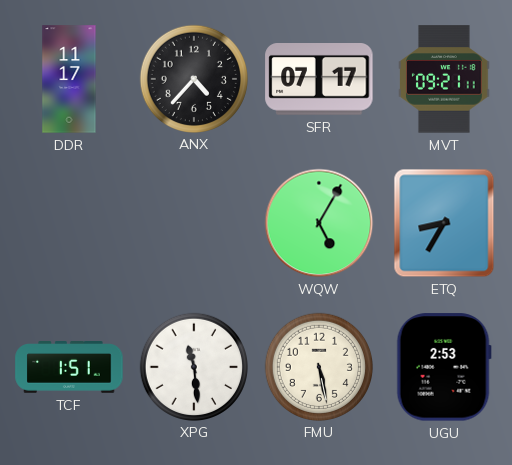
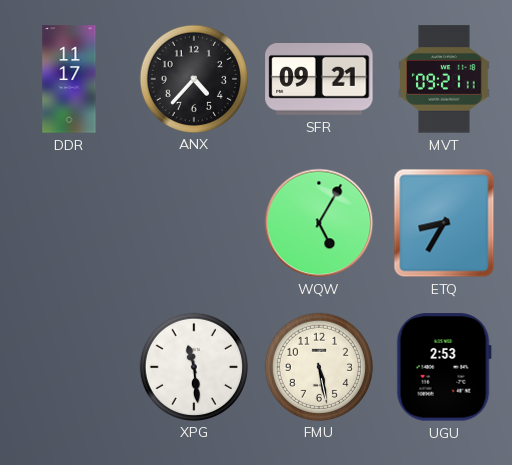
SFR: 07:17 -> 09:21
TCF: 1:51 -> none
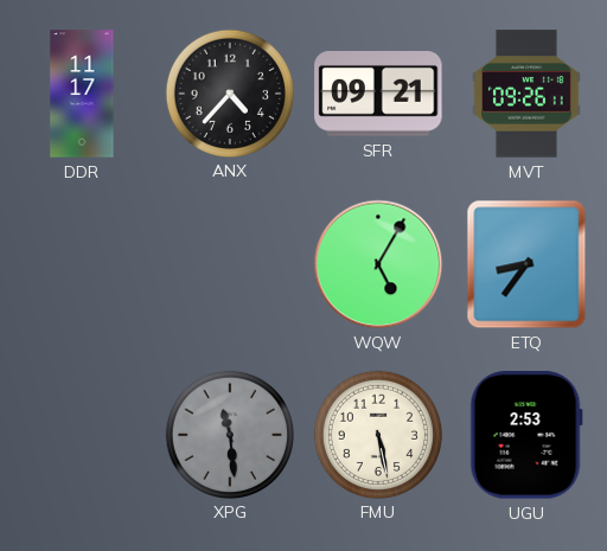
MVT: 09:21 -> 09:26
ETQ: 8:35 -> 8:36
XPG dial: white -> grey
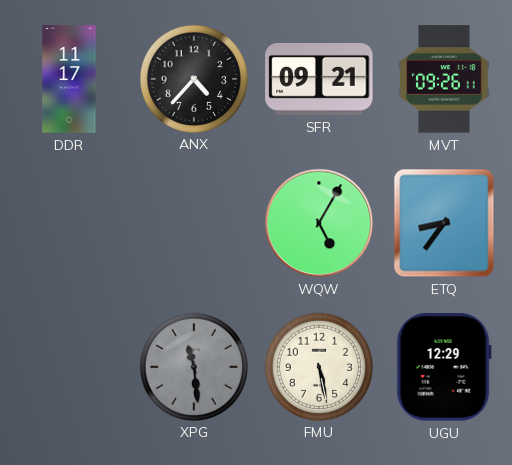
UGU: 2:53 -> 12:29
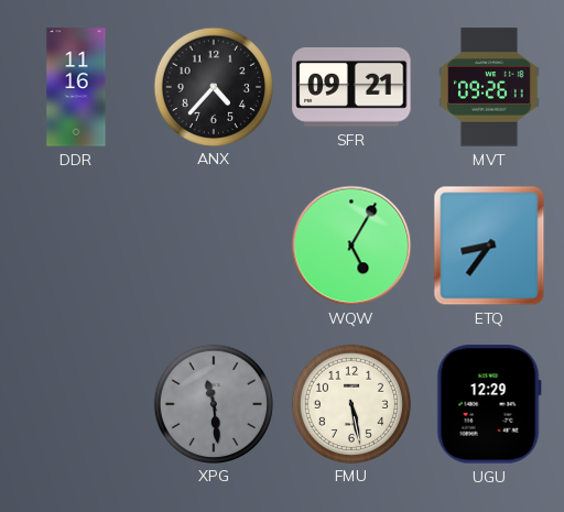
DDR: 11:17 -> 11:16
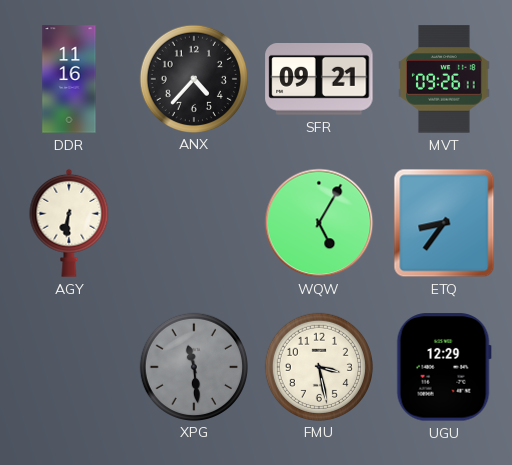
AGY: none -> 6:31
FMU: 5:28 -> 3:28
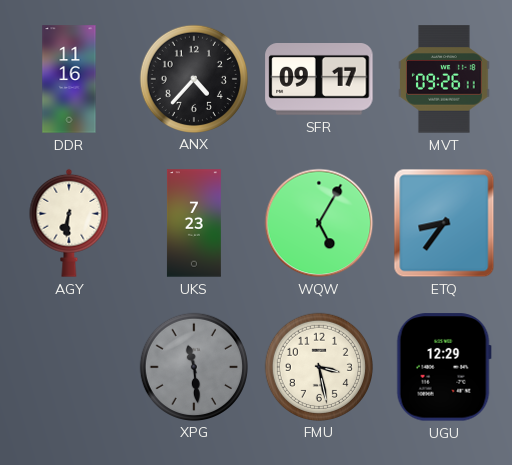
SFR: 09:21 -> 09:17
UKS: none -> 7:23
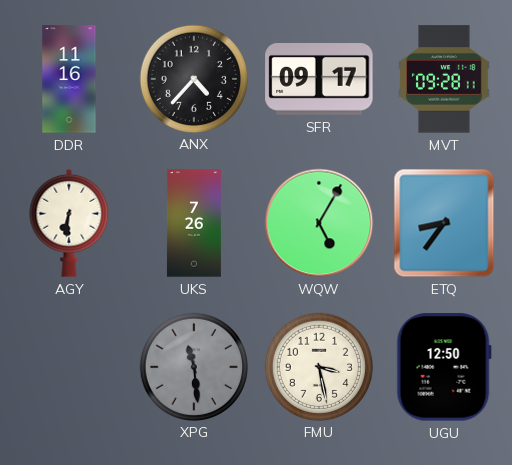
MVT: 09:26 -> 09:28
UKS: 7:23 -> 7:26
UGU: 12:29 -> 12:50
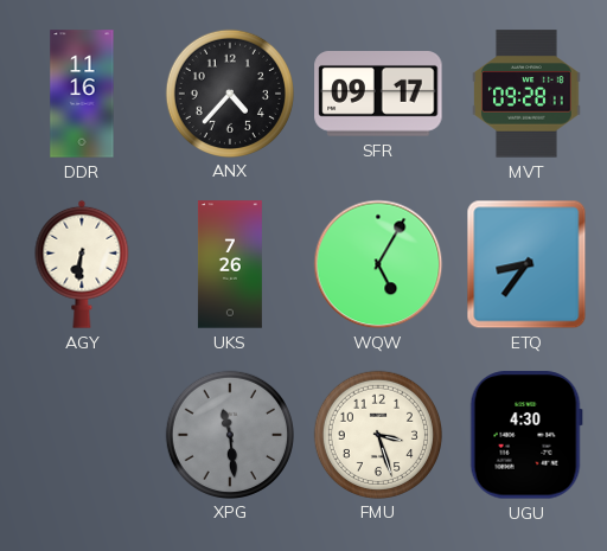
FMU: 3:28 -> 3:27
UGU: 12:50 -> 4:30
